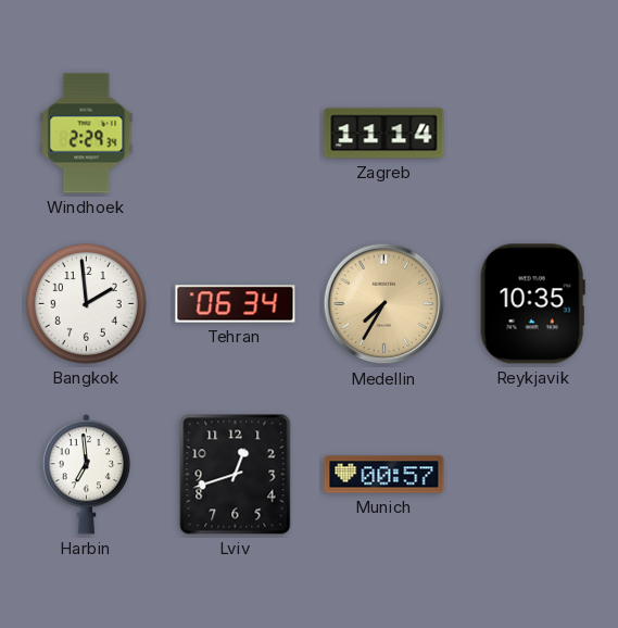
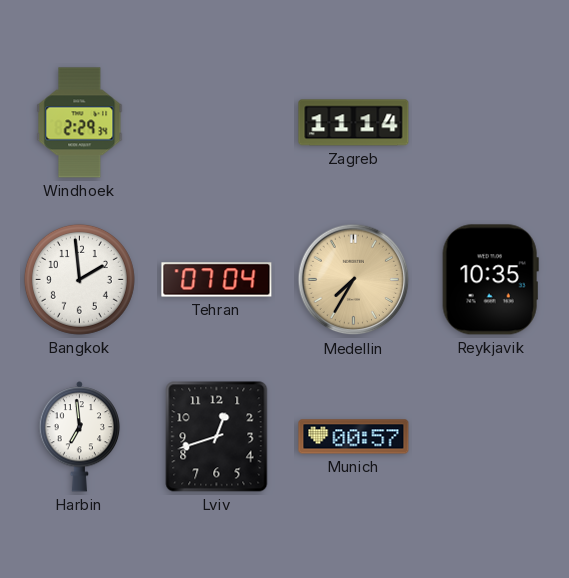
Tehran: 06:34 -> 07:04
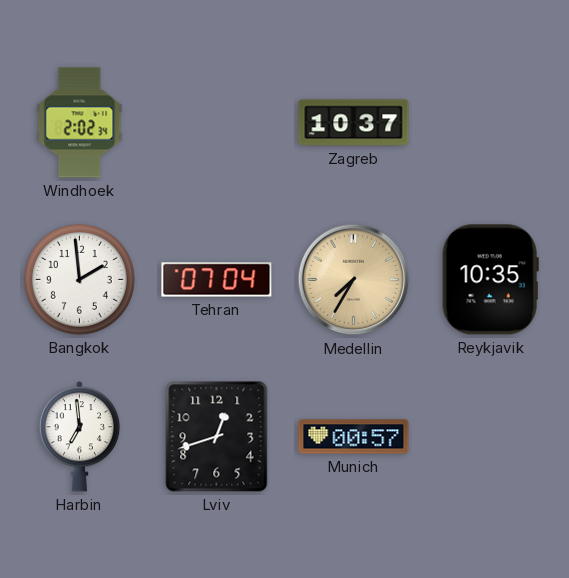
Windhoek: 2:29 -> 2:02
Zagreb: 11:14 -> 10:37
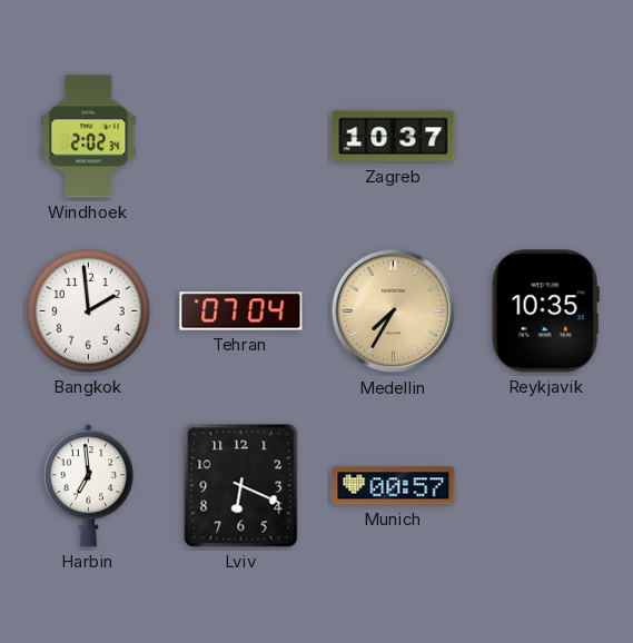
Lviv: 12:42 -> 6:19
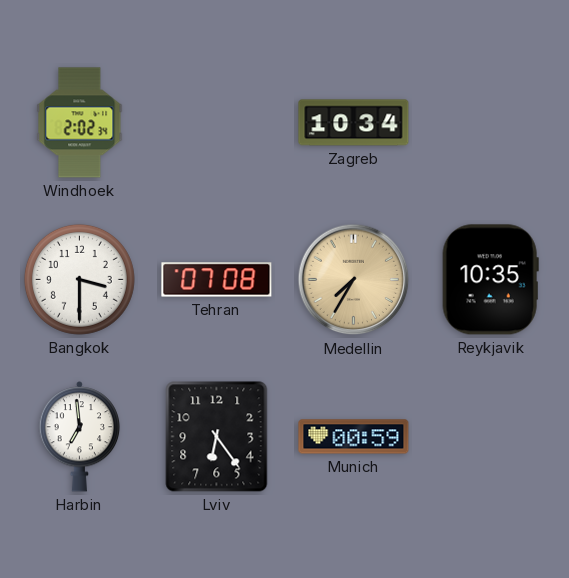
Zagreb: 10:37 -> 10:34
Bangkok: 1:59 -> 3:30
Tehran: 07:04 -> 07:08
Lviv: 6:19 -> 6:24
Munich: 00:57 -> 00:59
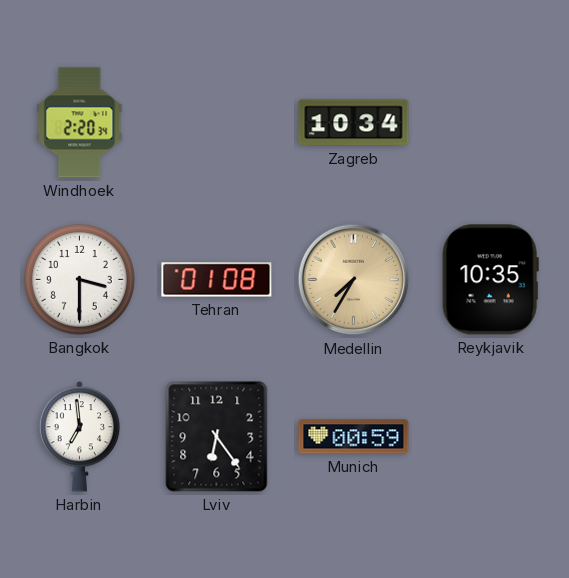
Windhoek: 2:02 -> 2:20
Tehran: 07:08 -> 01:08
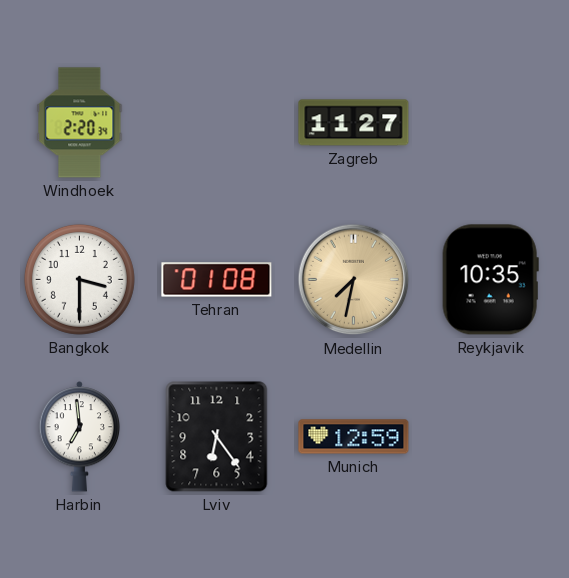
Zagreb: 10:34 -> 11:27
Medellin: 7:35 -> 7:32
Munich: 00:59 -> 12:59
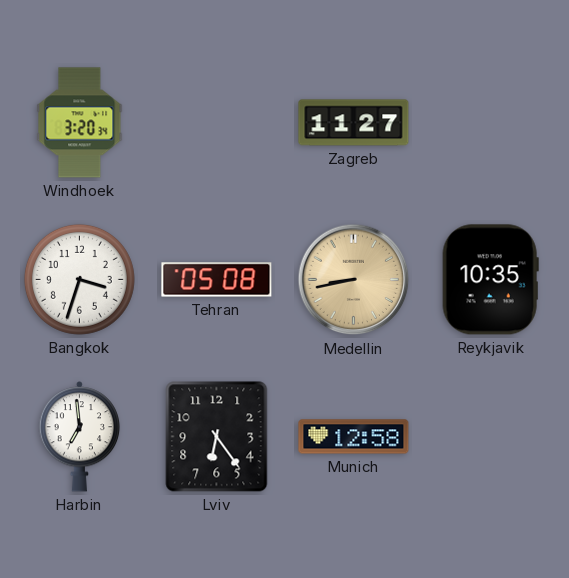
Windhoek: 2:20 -> 3:20
Bangkok: 3:30 -> 3:33
Tehran: 01:08 -> 05:08
Medellin: 7:32 -> 8:43
Munich: 12:59 -> 12:58
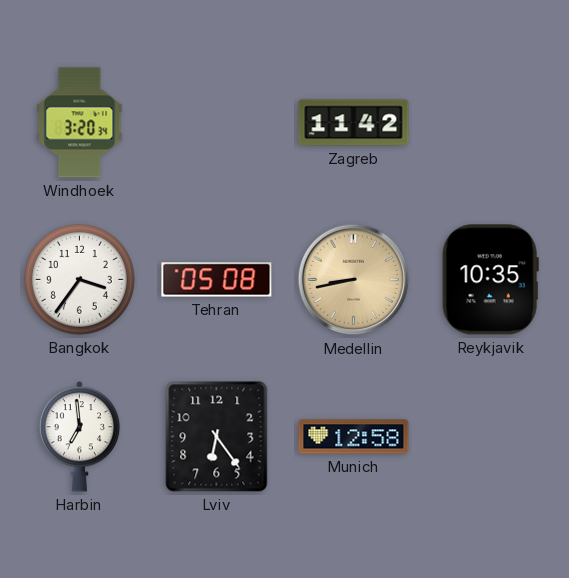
Zagreb: 11:27 -> 11:42
Bangkok: 3:33 -> 3:36
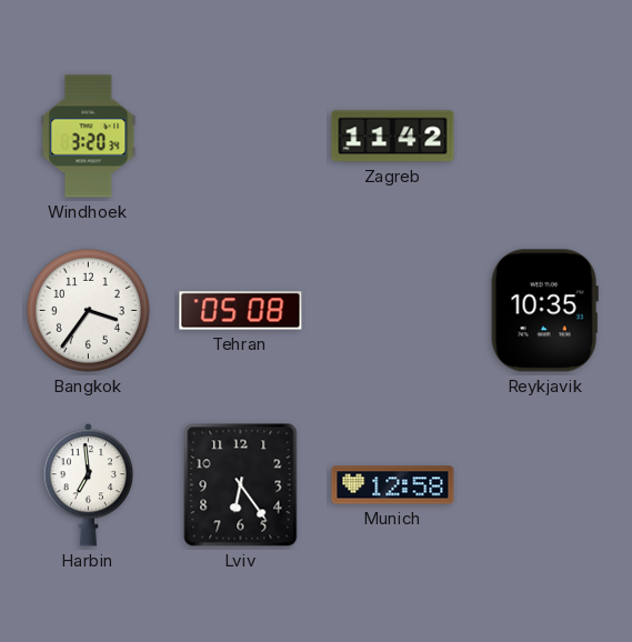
Medellin: 8:43 -> none
